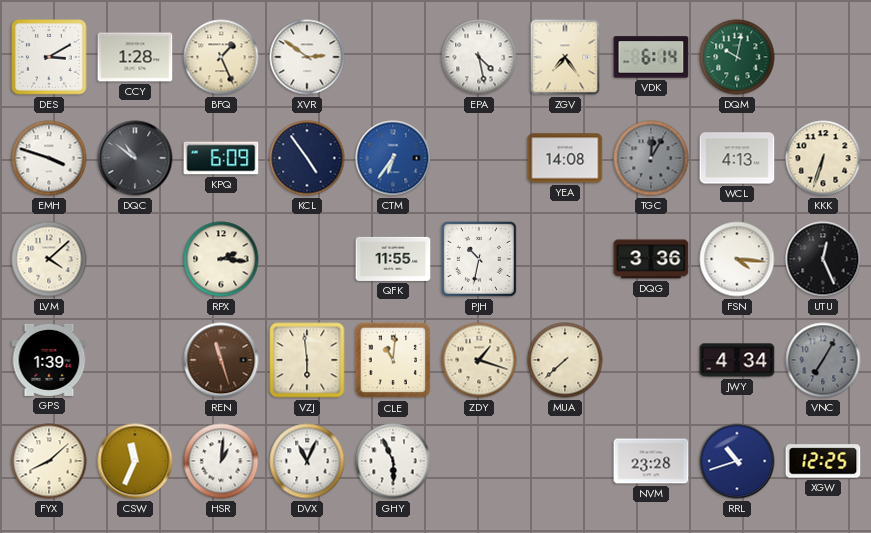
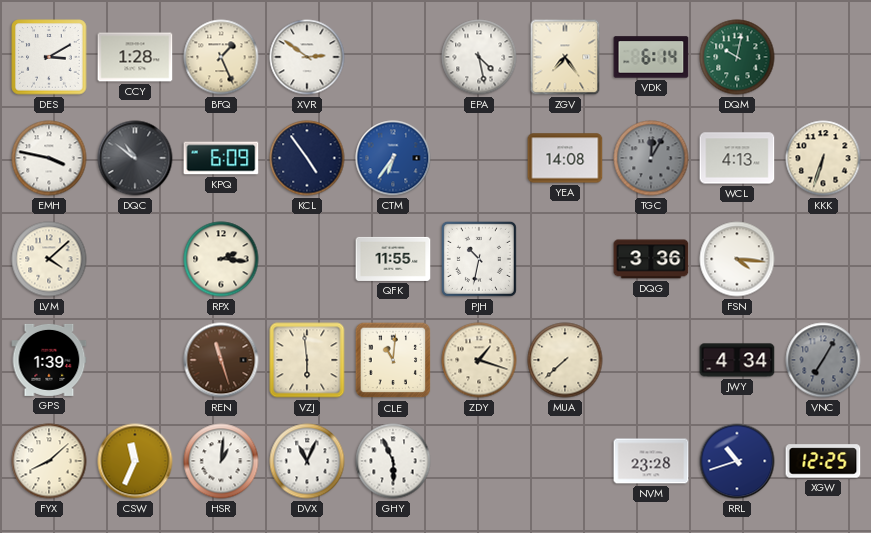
EMH: 3:48 -> 3:47
UTU: 12:26 -> none
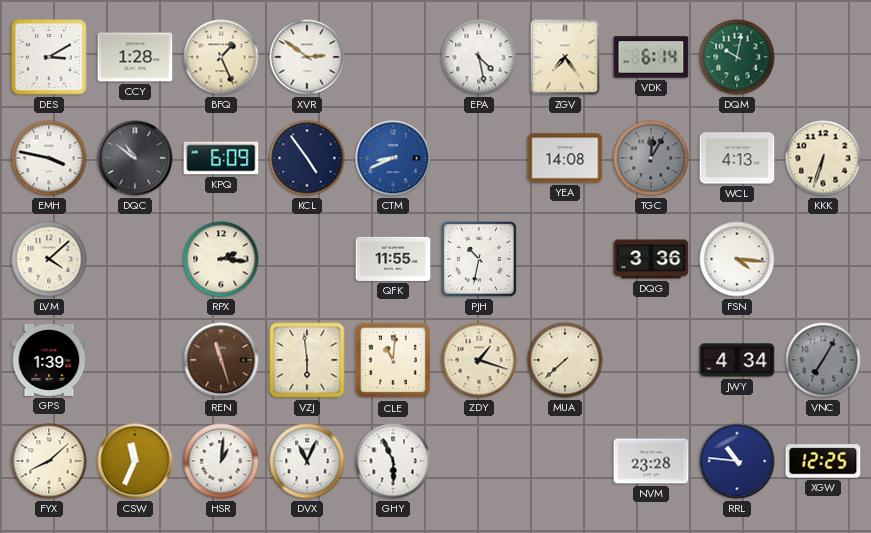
CTM: 6:36 -> 8:41
RRL: 10:42 -> 10:46
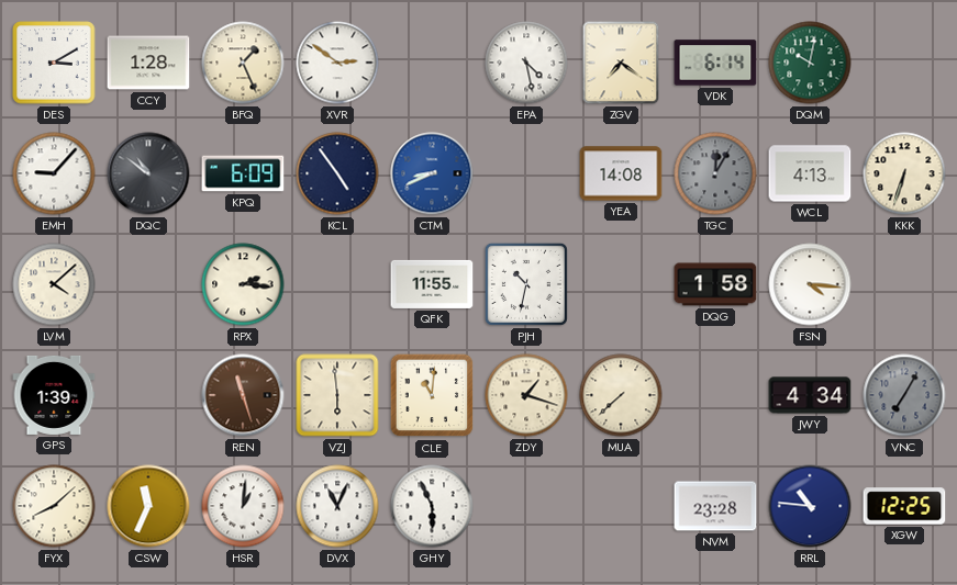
ZGV: 7:24 -> 7:21
EMH: 3:47 -> 9:07
DQG: 3:36 -> 1:58
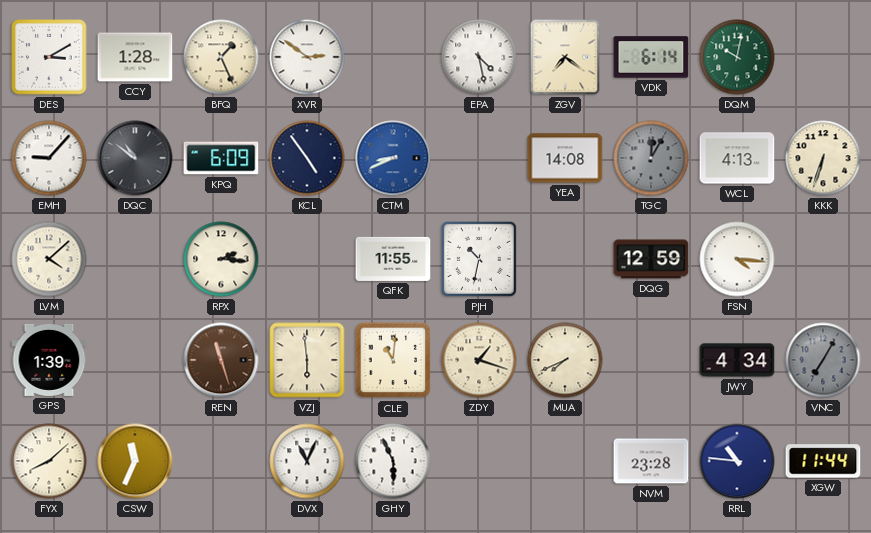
DQG: 1:58 -> 12:59
MUA: 7:38 -> 7:41
HSR: 1:01 -> none
XGW: 12:25 -> 11:44
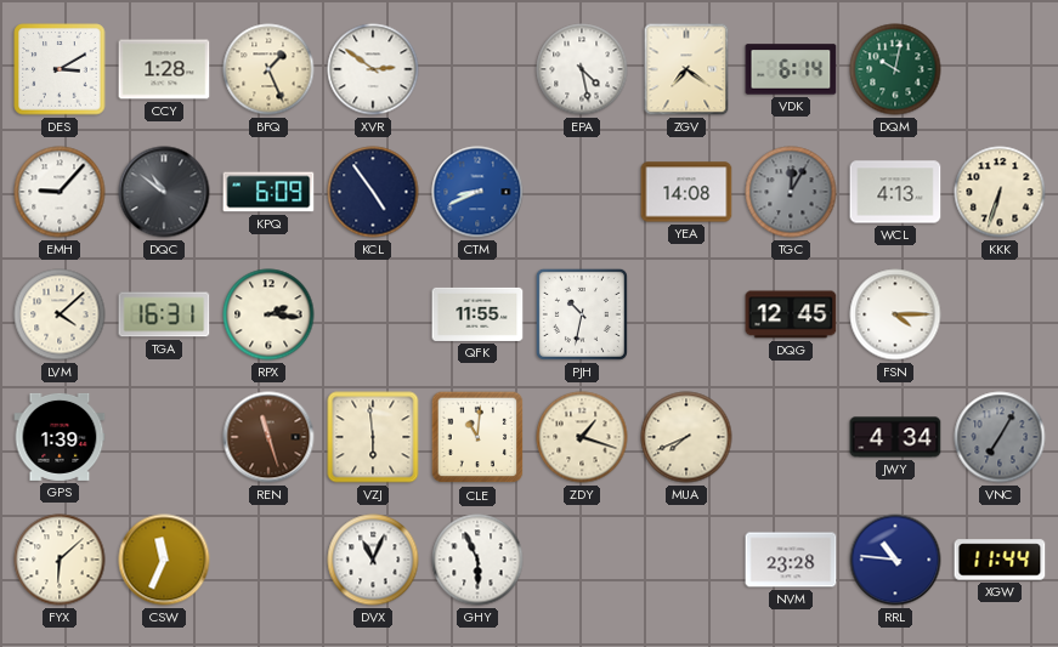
TGA: none -> 16:31
DQG: 12:59 -> 12:45
FSN: 4:16 -> 4:15
FYX: 8:08 -> 6:08
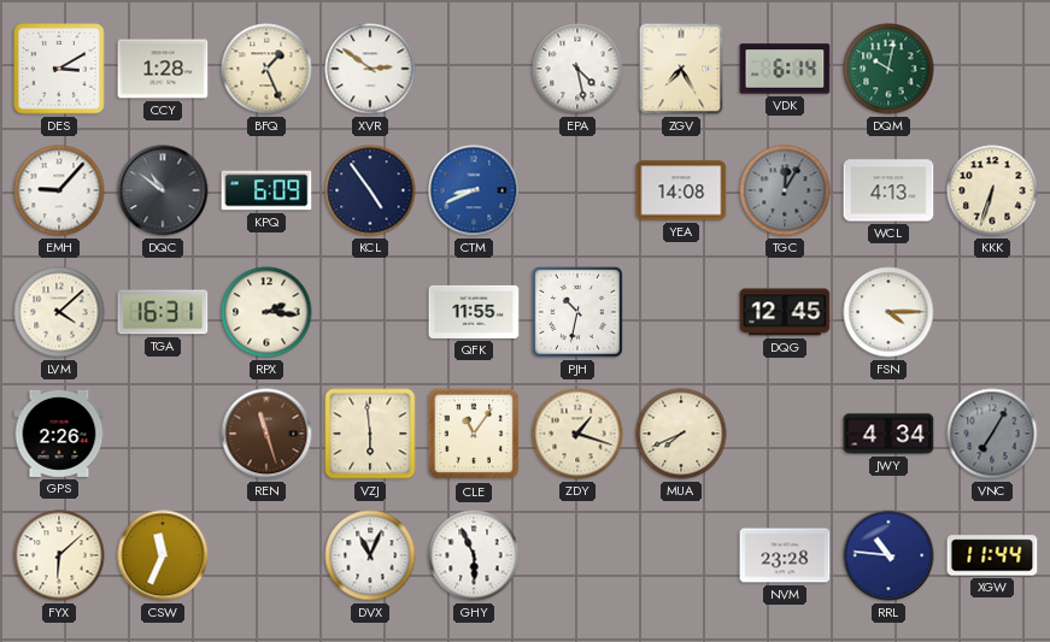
ZGV: 7:21 -> 7:25
GPS: 1:39 -> 2:26
CLE: 11:01 -> 11:06
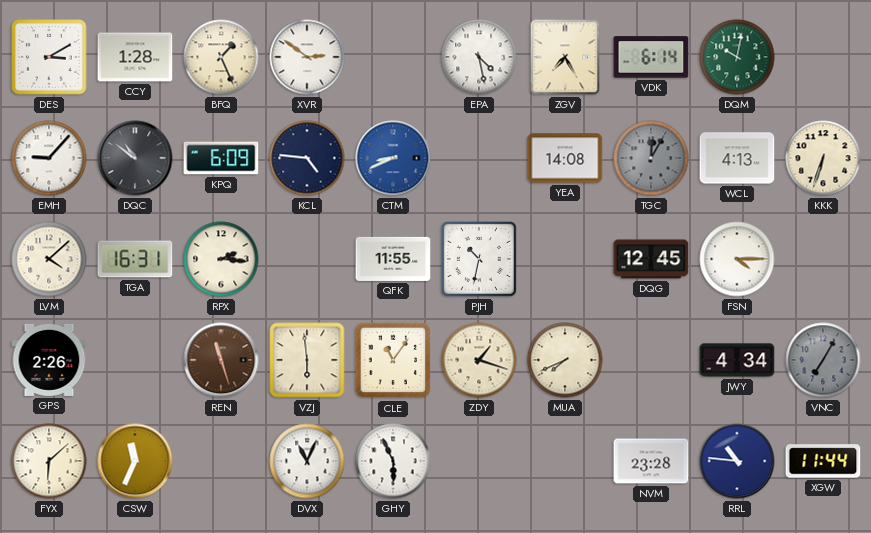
KCL: 4:54 -> 4:46
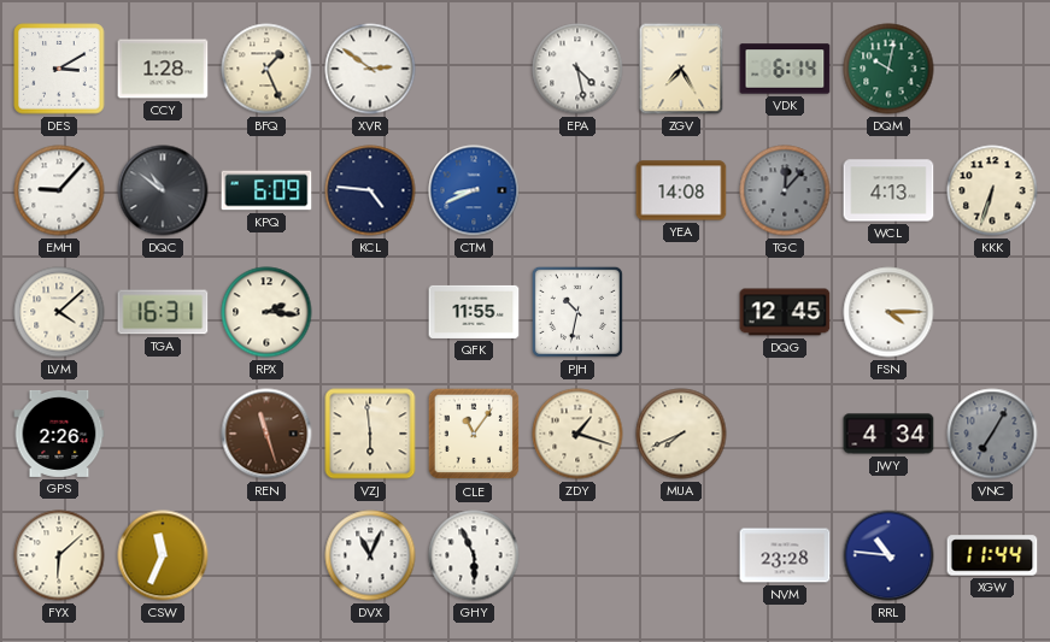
TGC: 12:05 -> 12:07
